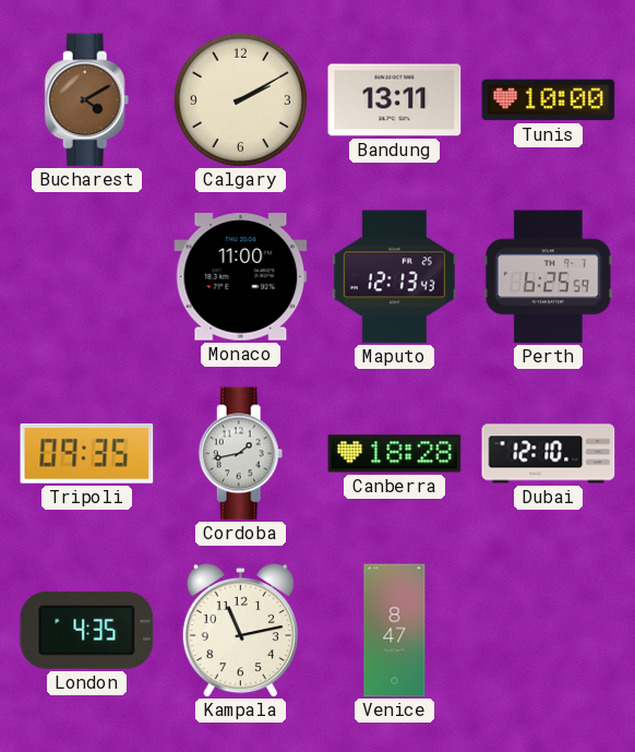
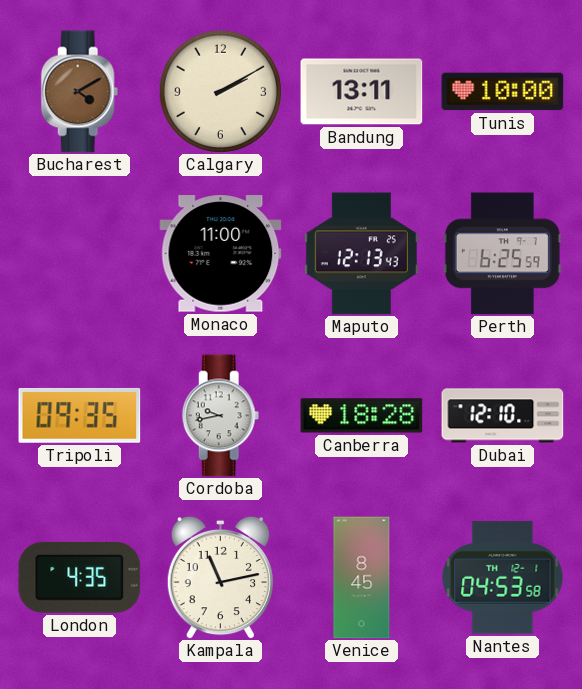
Cordoba: 1:43 -> 9:43
Venice: 8:47 -> 8:45
Nantes: none -> 04:53
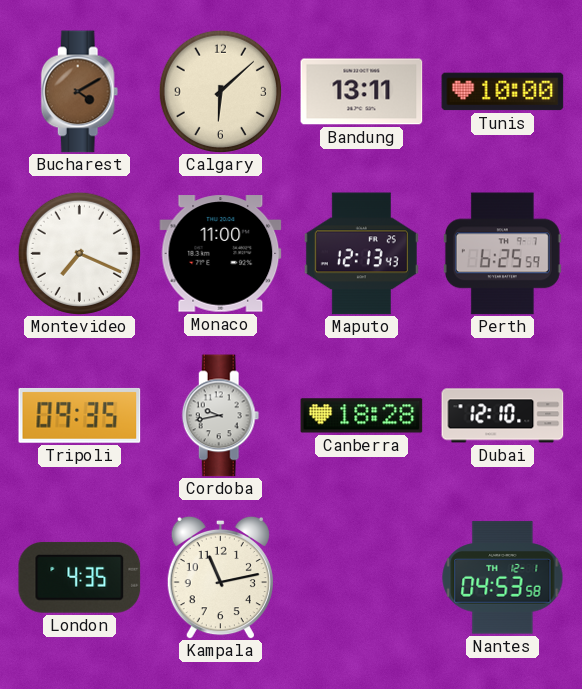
Calgary: 2:10 -> 6:08
Montevideo: none -> 7:19
Venice: 8:45 -> none
